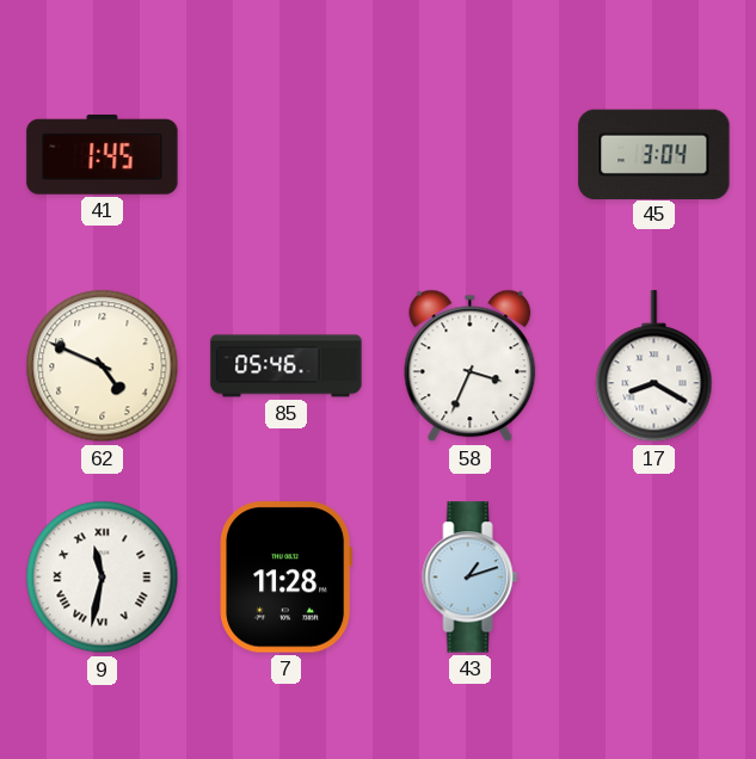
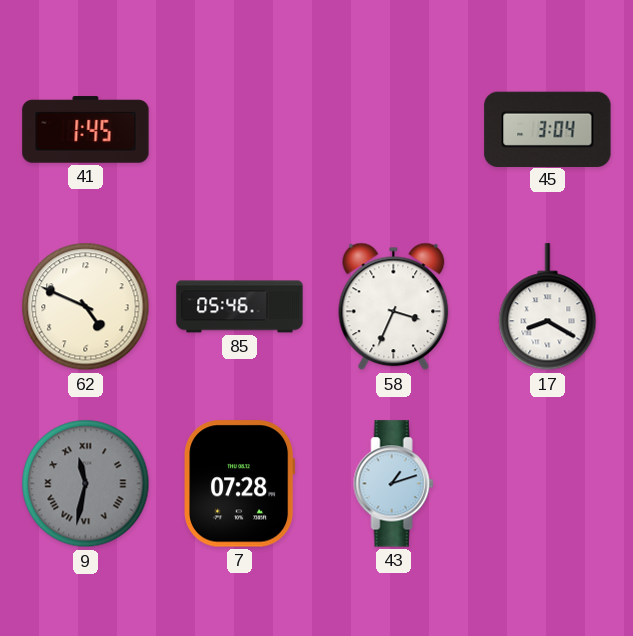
9 dial: white -> grey
7: 11:28 -> 07:28
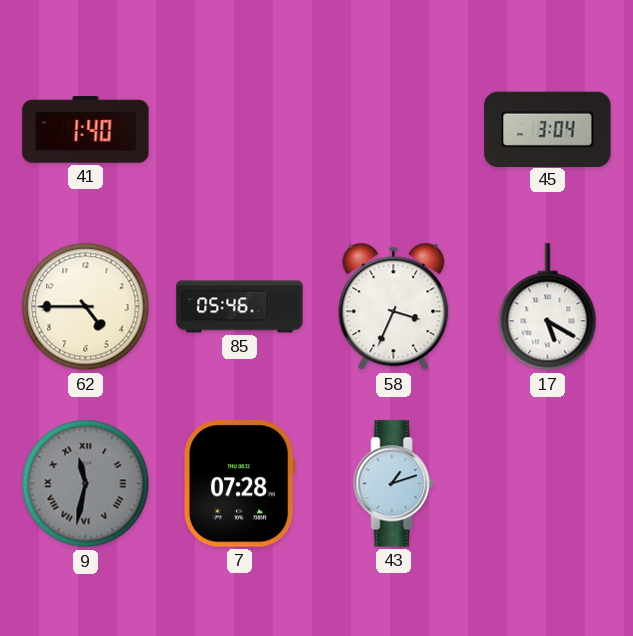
41: 1:45 -> 1:40
62: 4:49 -> 4:45
17: 8:20 -> 5:20
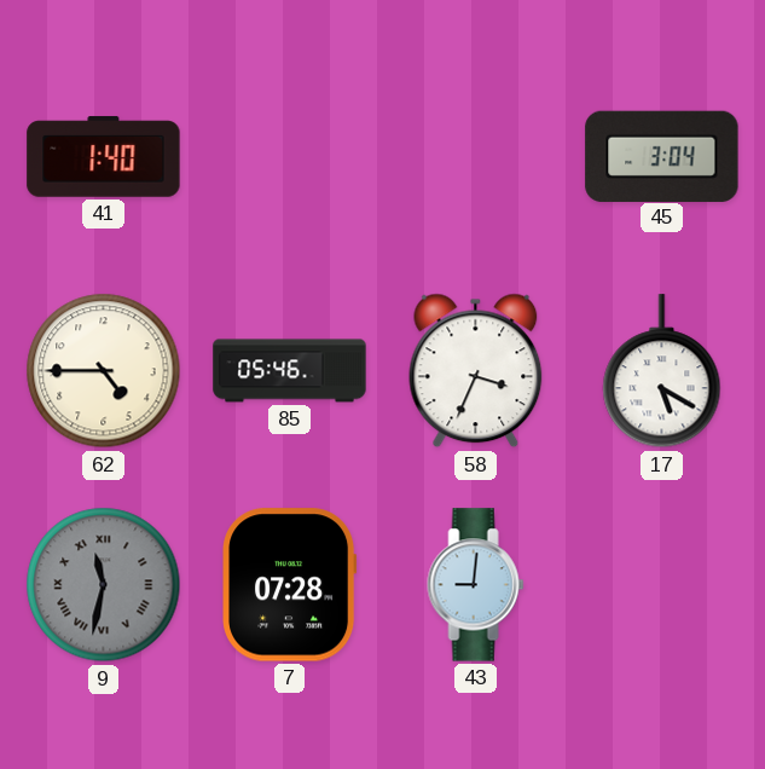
43: 1:12 -> 9:01
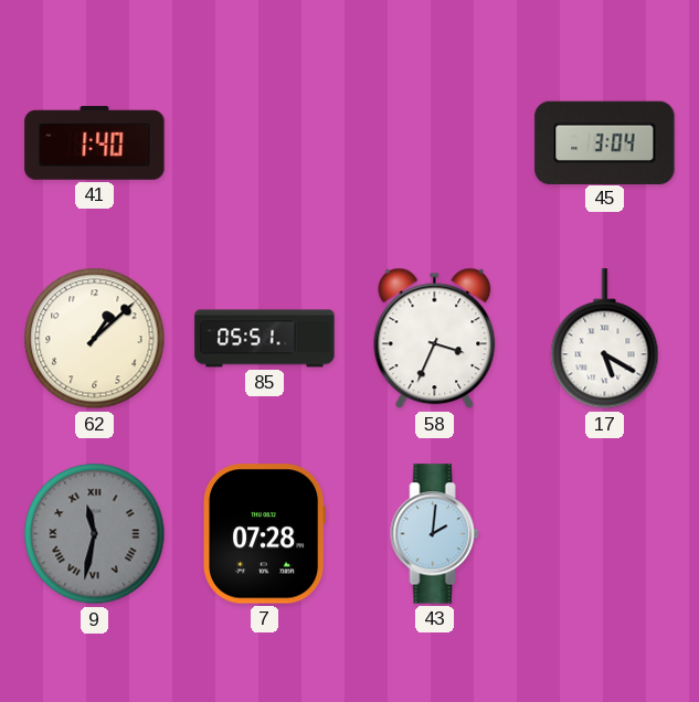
62: 4:45 -> 1:08
85: 05:46 -> 05:51
43: 9:01 -> 2:01
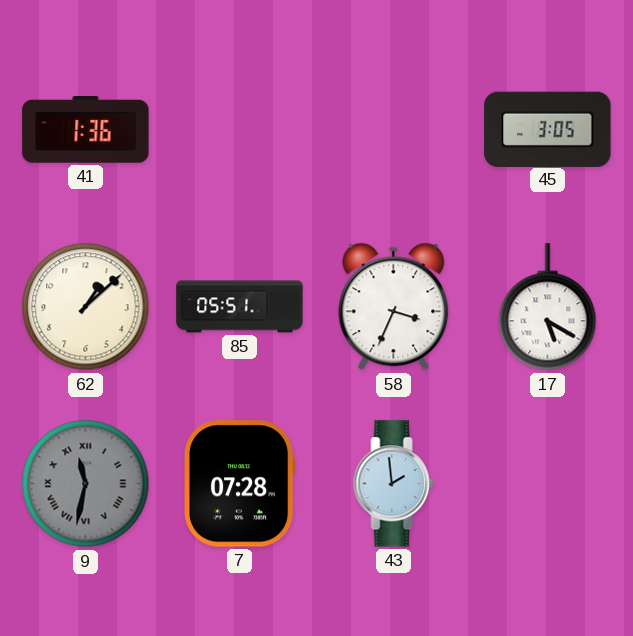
41: 1:40 -> 1:36
45: 3:04 -> 3:05
43: 2:01 -> 1:59
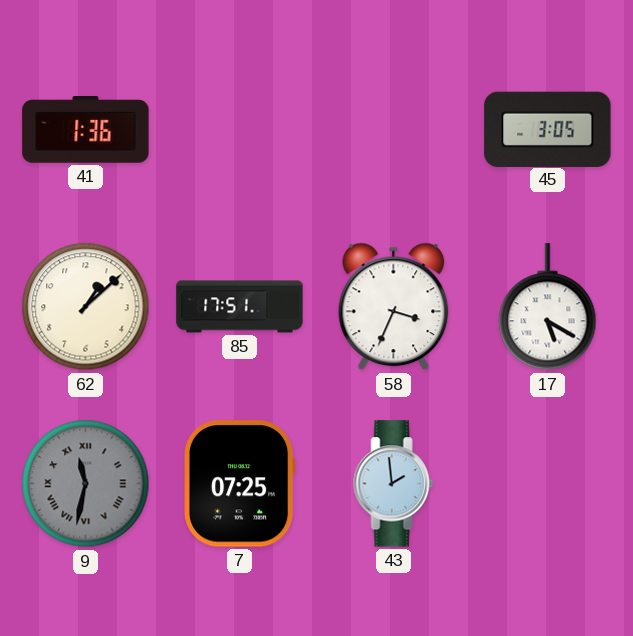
85: 05:51 -> 17:51
7: 07:28 -> 07:25
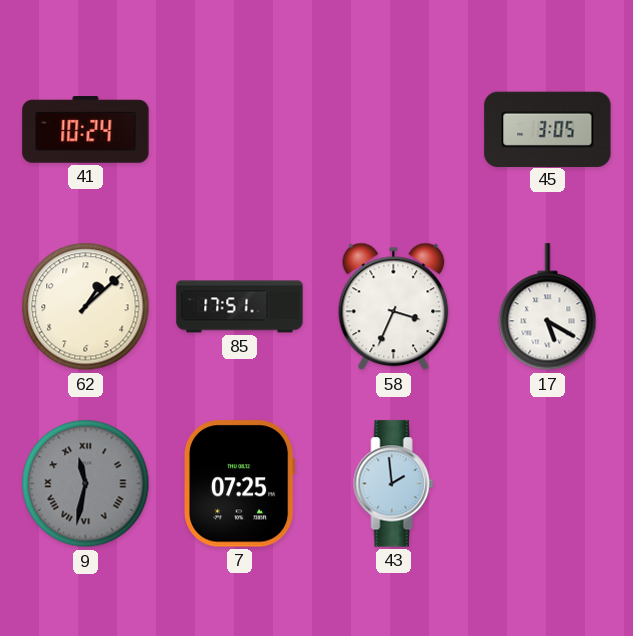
41: 1:36 -> 10:24
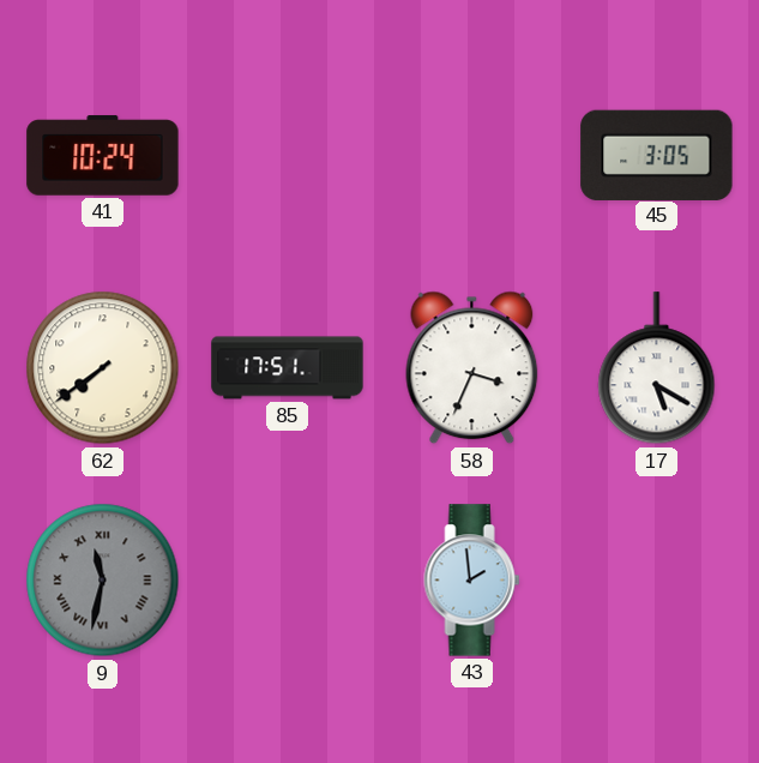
62: 1:08 -> 7:39
7: 07:25 -> none
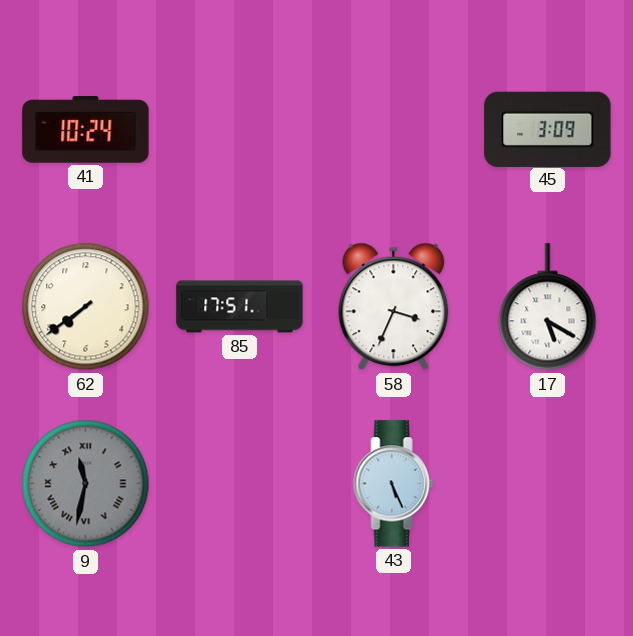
45: 3:05 -> 3:09
43: 1:59 -> 5:26
